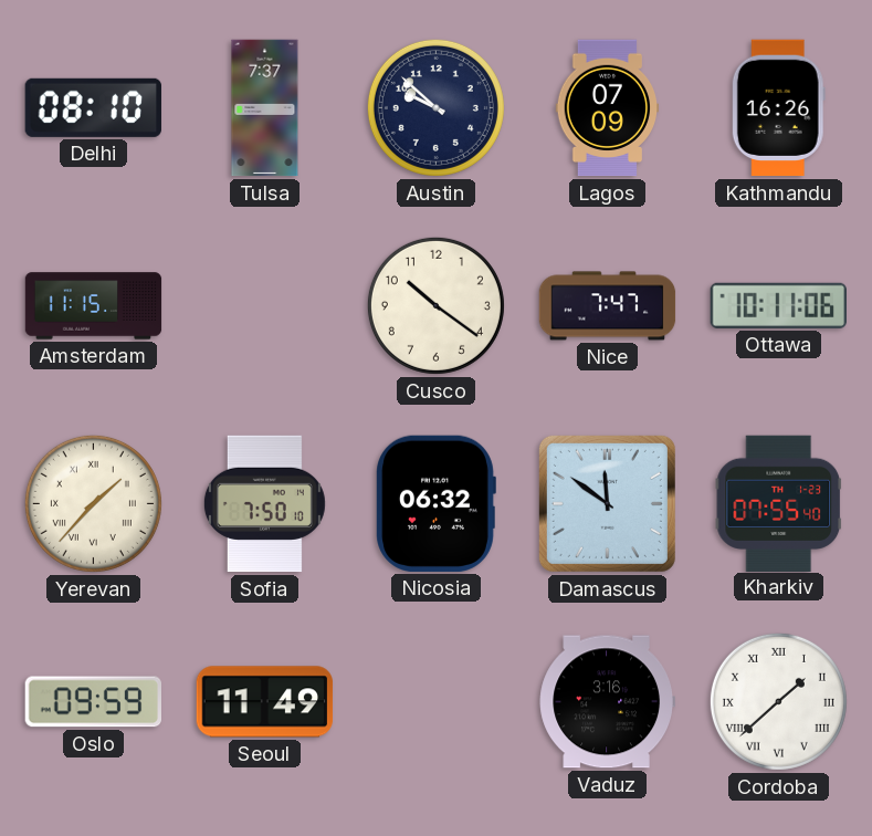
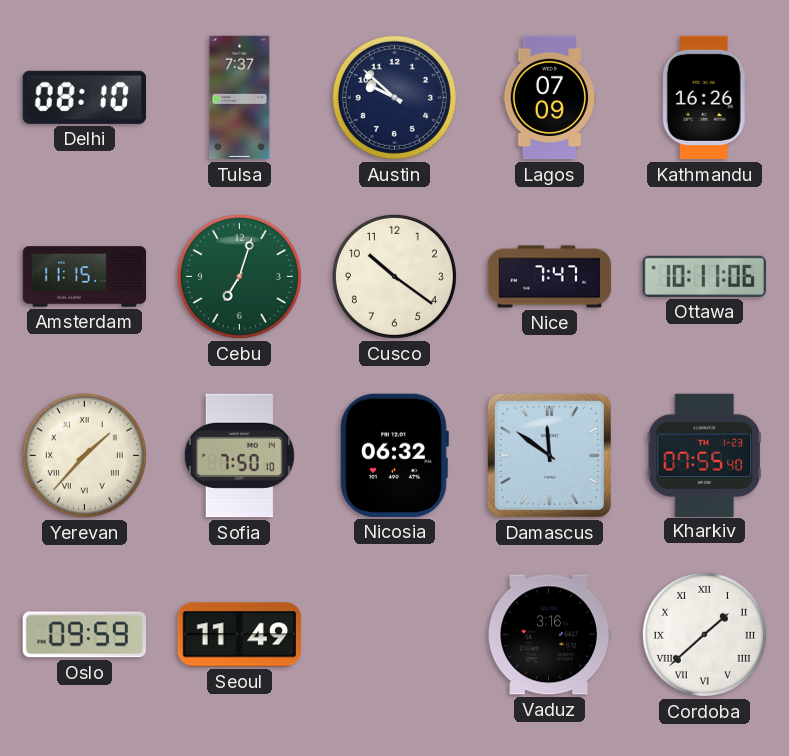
Cebu: none -> 7:03
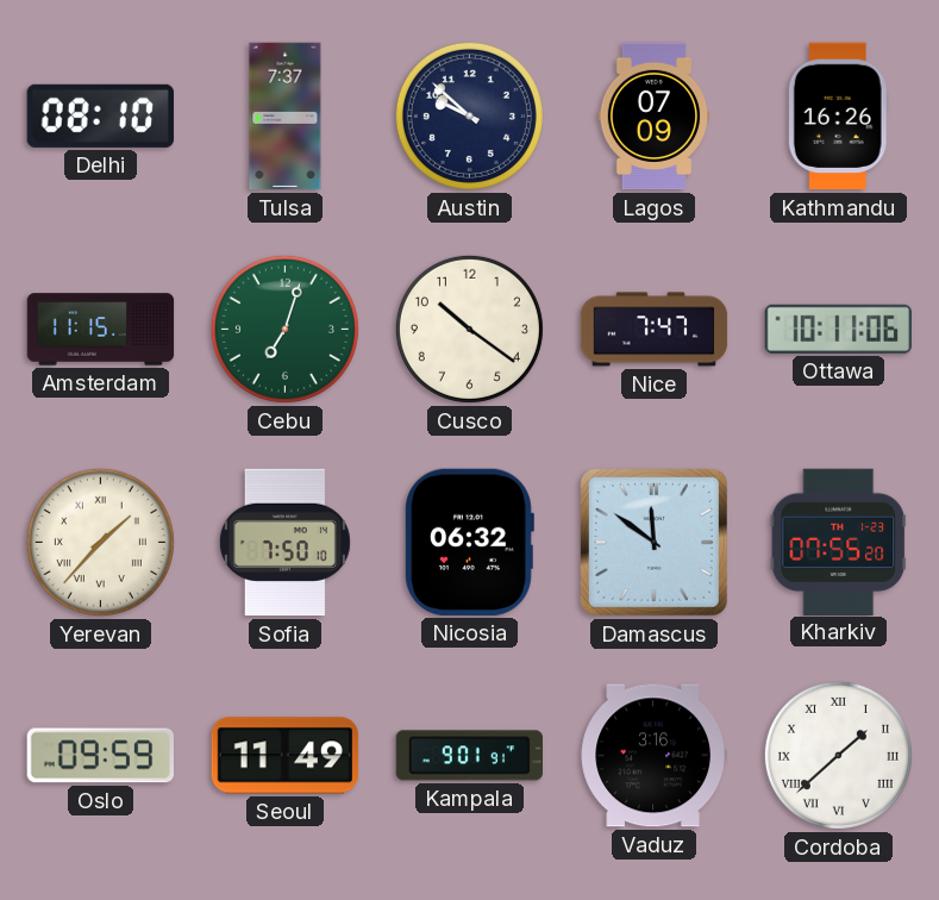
Kharkiv: 07:55:40 -> 07:55:20
Kampala: none -> 9:01
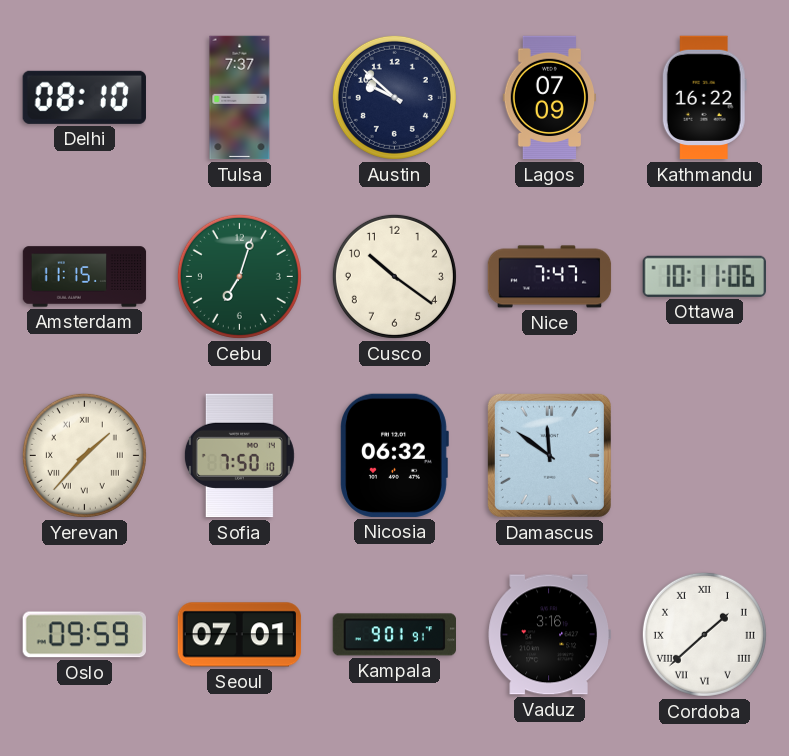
Kathmandu: 16:26 -> 16:22
Kharkiv: 07:55 -> none
Seoul: 11:49 -> 07:01
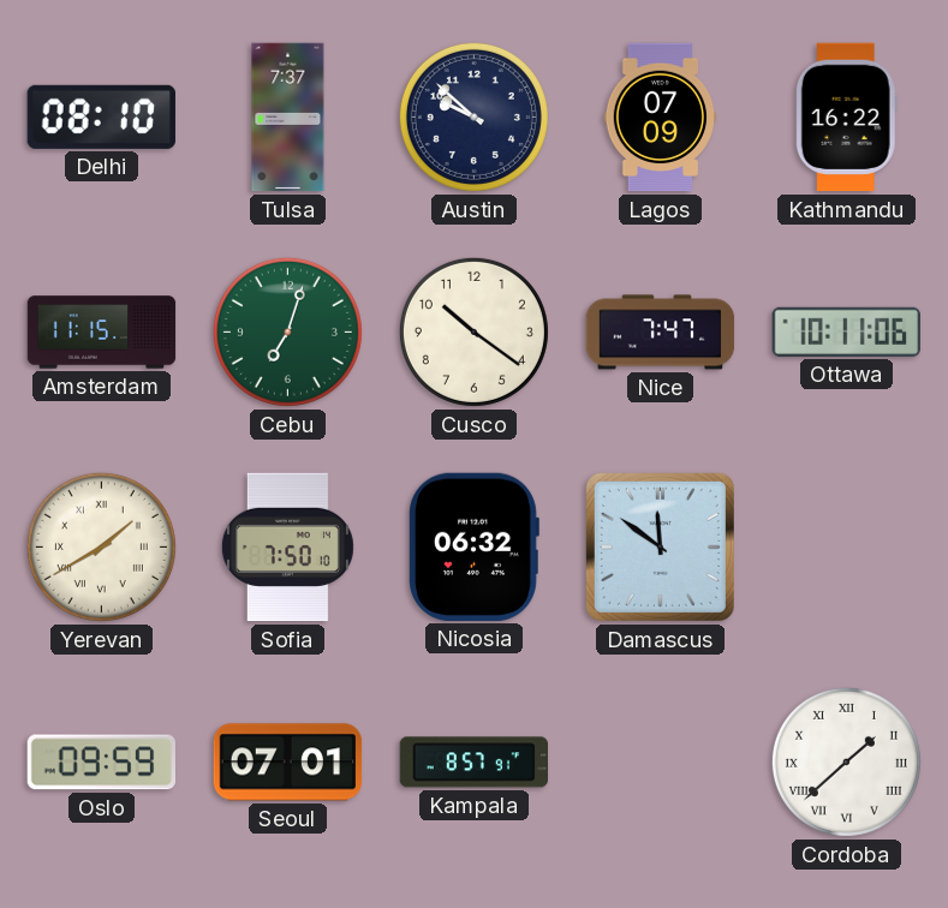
Yerevan: 1:37 -> 1:40
Kampala: 9:01 -> 8:57
Vaduz: 3:16 -> none
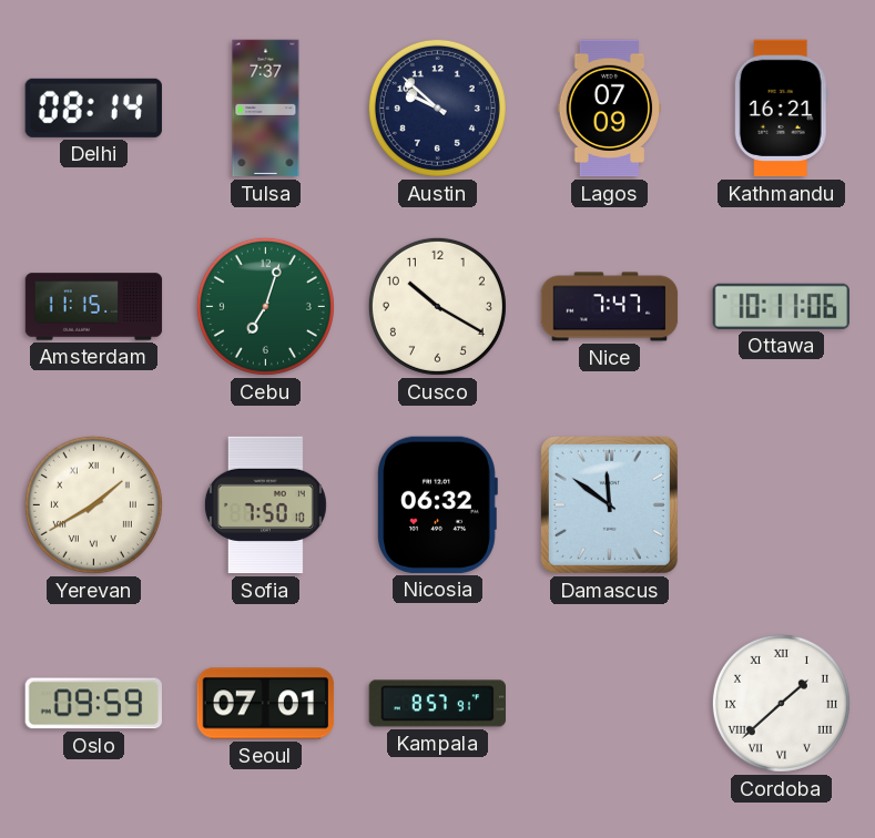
Delhi: 08:10 -> 08:14
Kathmandu: 16:22 -> 16:21
Cusco: 10:21 -> 10:20
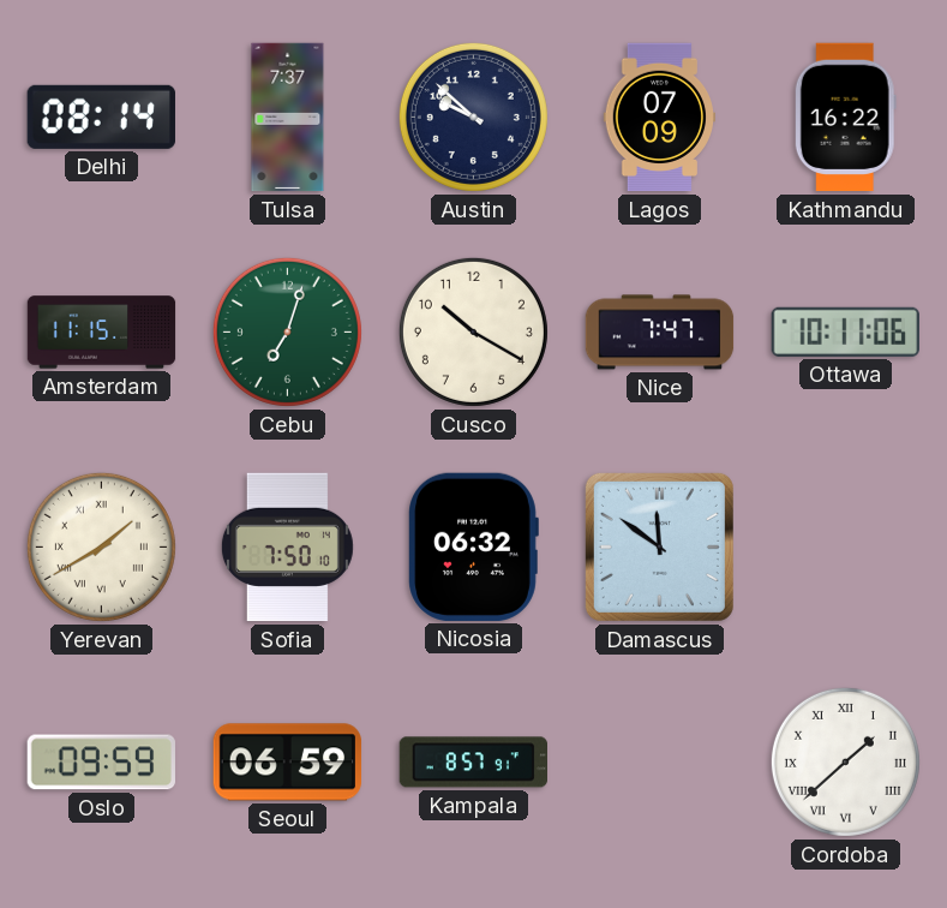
Kathmandu: 16:21 -> 16:22
Seoul: 07:01 -> 06:59
